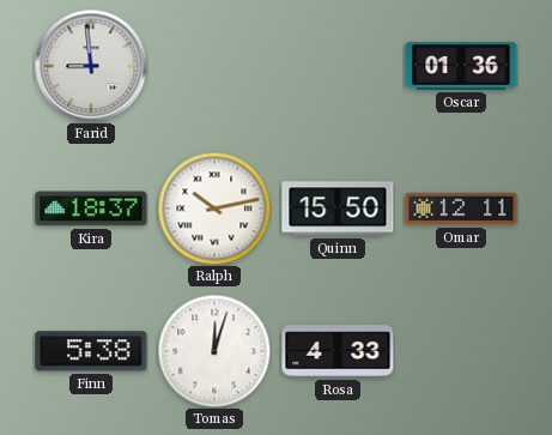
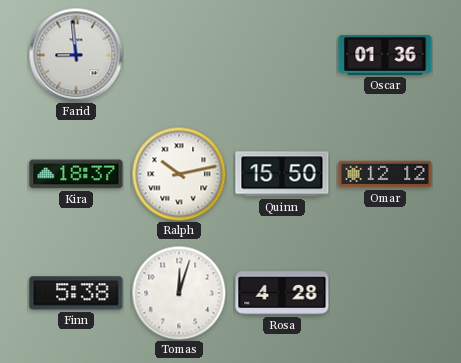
Omar: 12:11 -> 12:12
Rosa: 4:33 -> 4:28
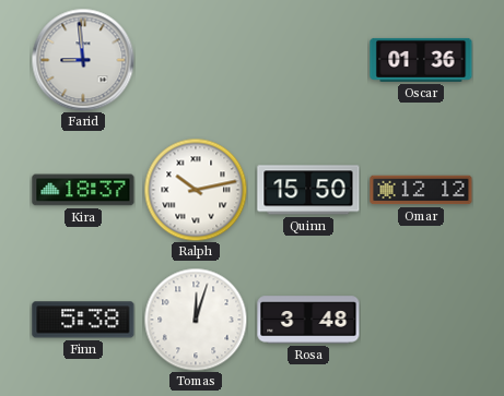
Rosa: 4:28 -> 3:48
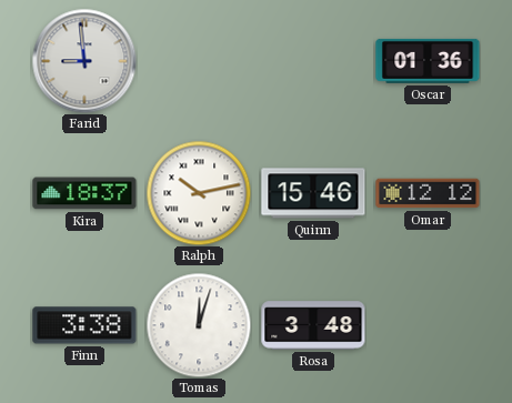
Quinn: 15:50 -> 15:46
Finn: 5:38 -> 3:38
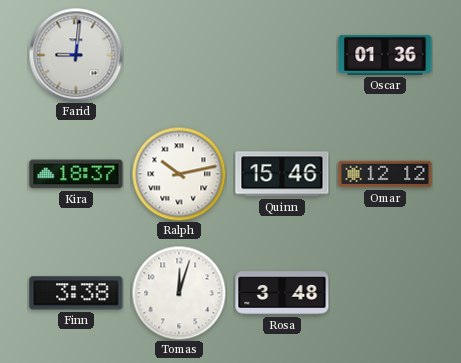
Farid: 8:59 -> 9:01
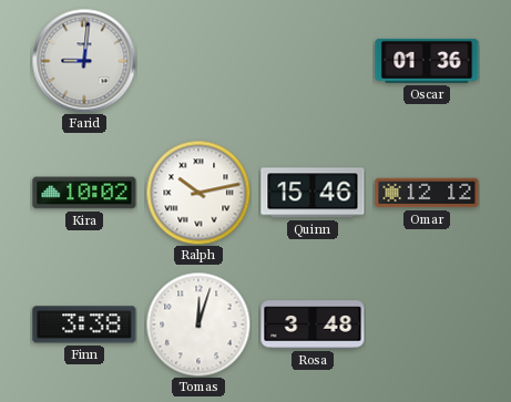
Kira: 18:37 -> 10:02
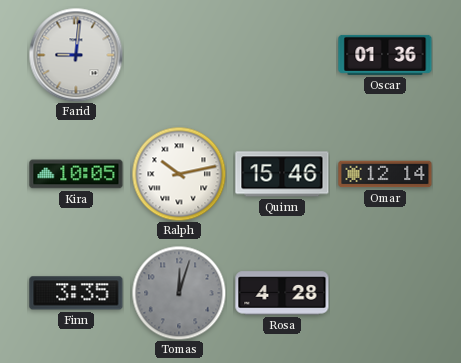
Kira: 10:02 -> 10:05
Omar: 12:12 -> 12:14
Finn: 3:38 -> 3:35
Tomas dial: white -> grey
Rosa: 3:48 -> 4:28
